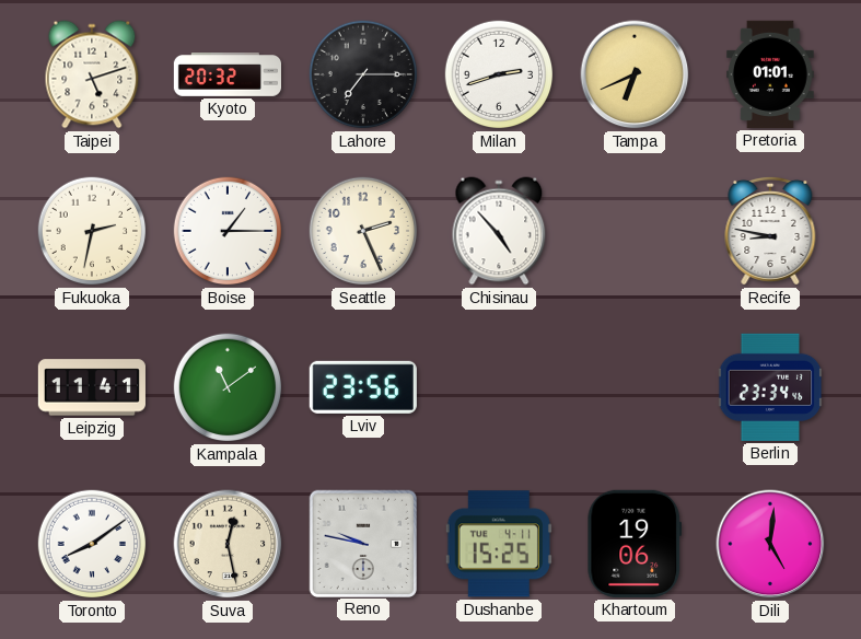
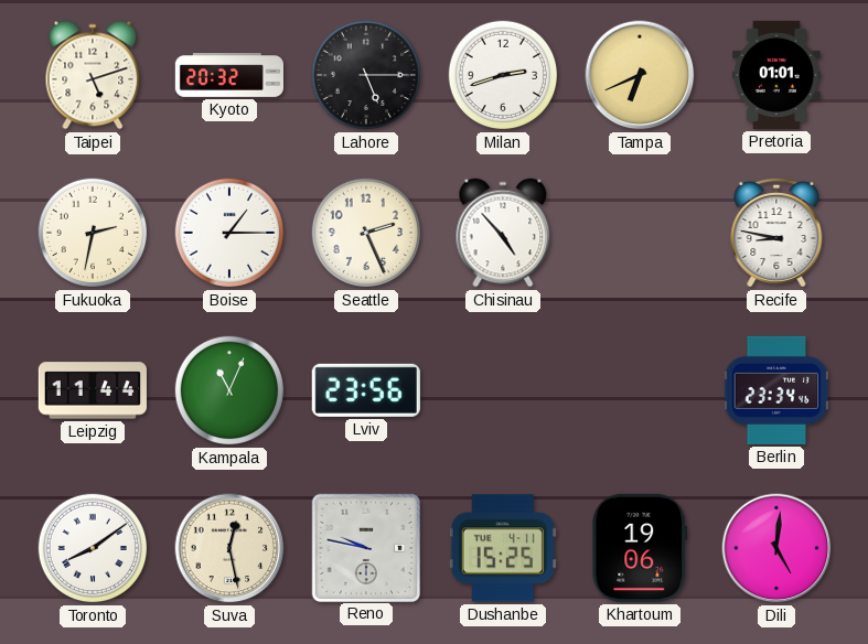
Lahore: 7:15 -> 5:15
Leipzig: 11:41 -> 11:44
Kampala: 11:09 -> 11:04
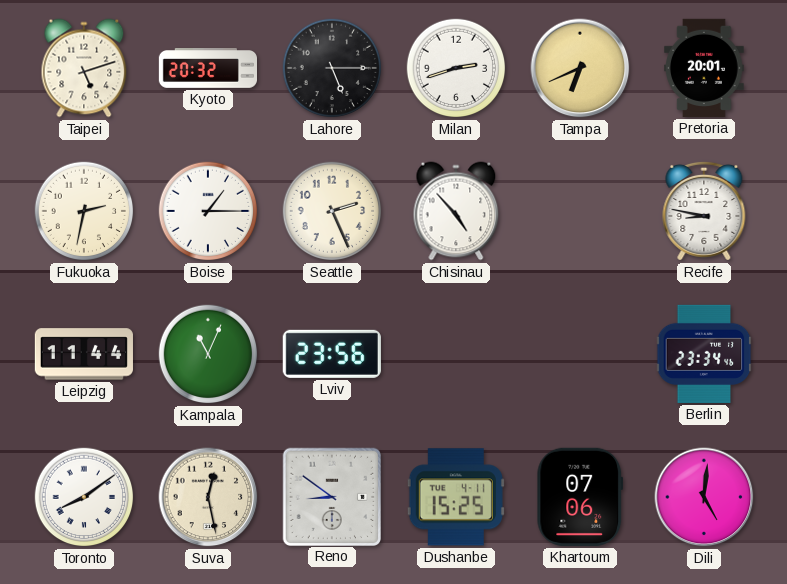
Pretoria: 01:01 -> 20:01
Reno: 9:47 -> 8:51
Khartoum: 19:06 -> 07:06
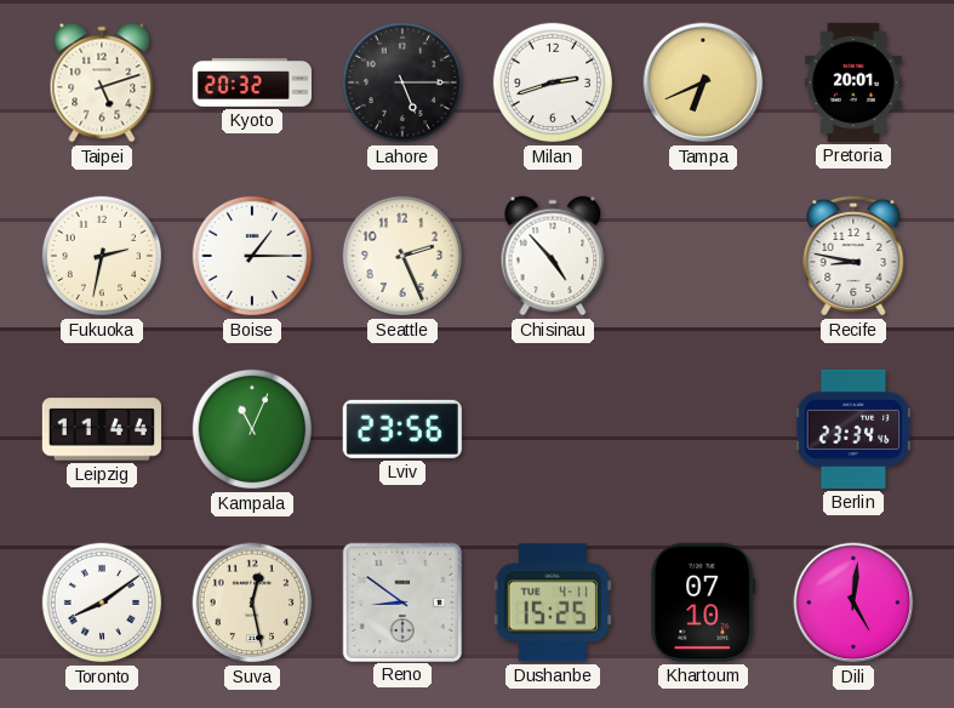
Khartoum: 07:06 -> 07:10
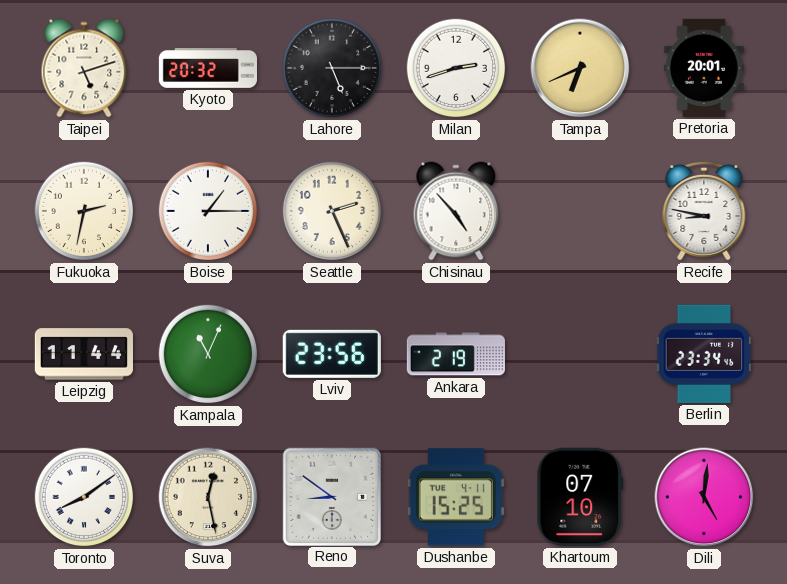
Ankara: none -> 2:19
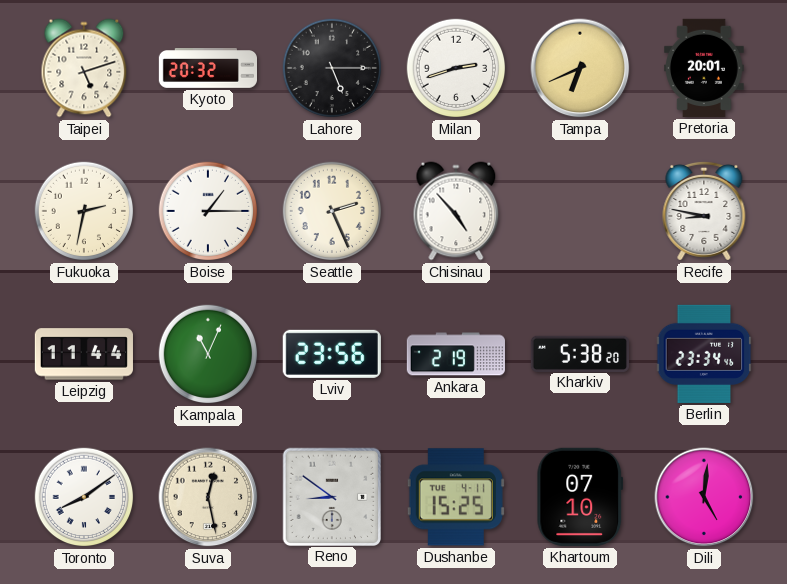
Kharkiv: none -> 5:38
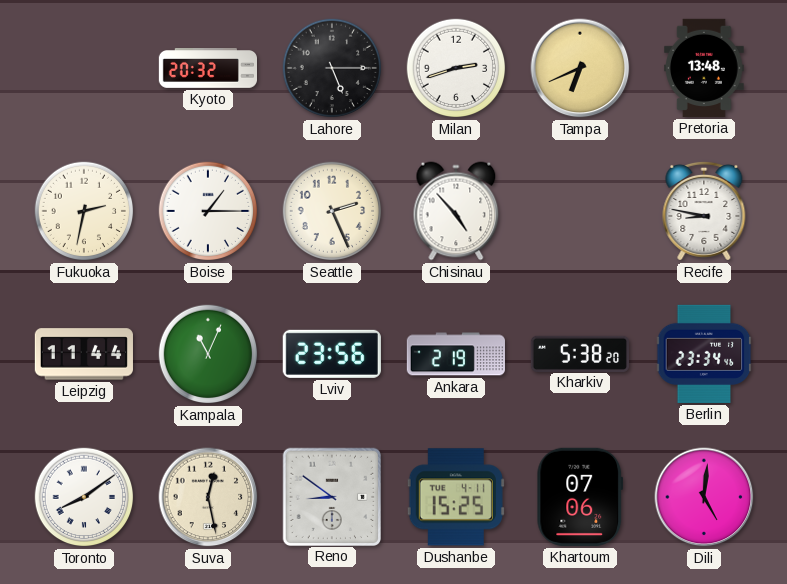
Taipei: 5:12 -> none
Pretoria: 20:01 -> 13:48
Khartoum: 07:10 -> 07:06
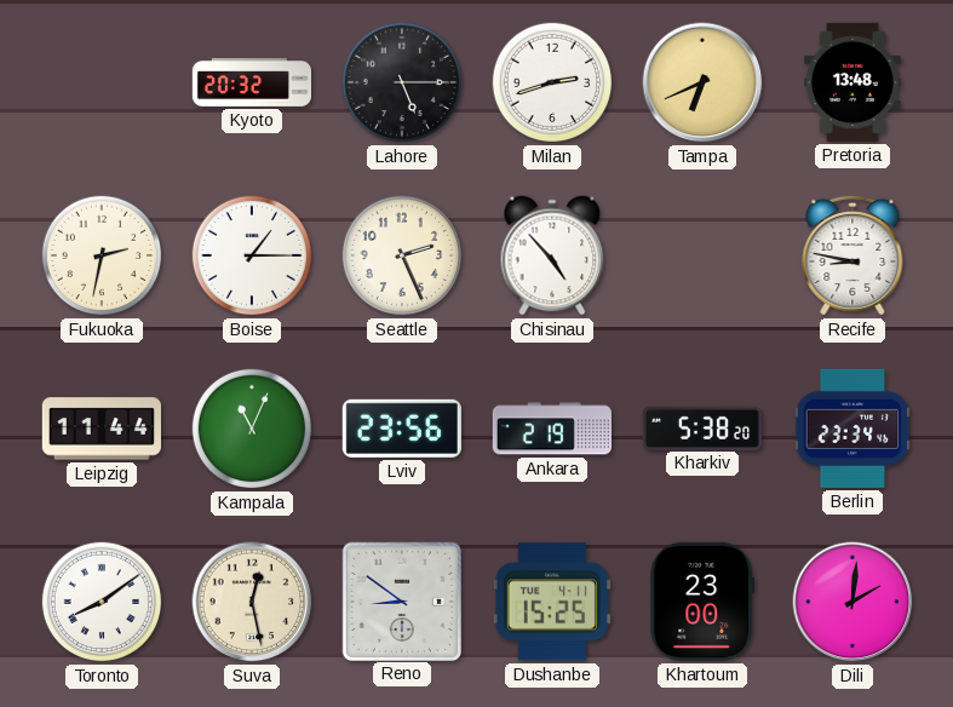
Khartoum: 07:06 -> 23:00
Dili: 5:01 -> 2:01
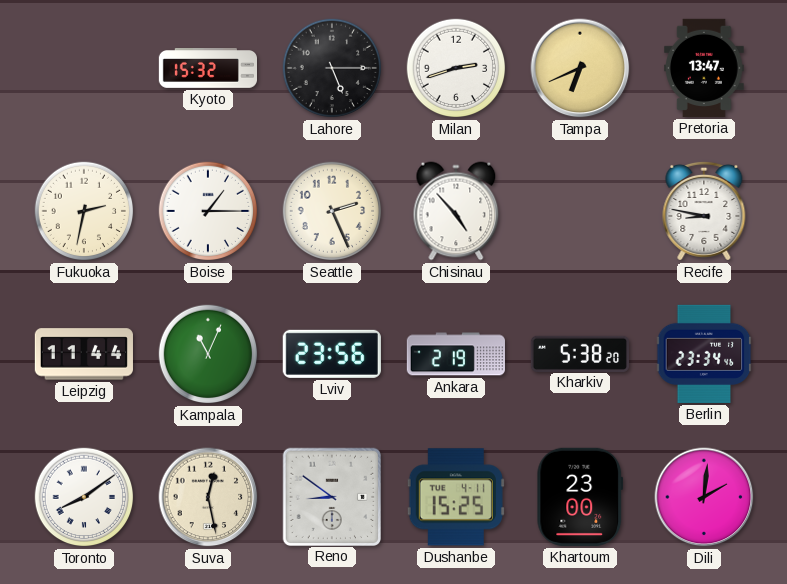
Kyoto: 20:32 -> 15:32
Pretoria: 13:48 -> 13:47
